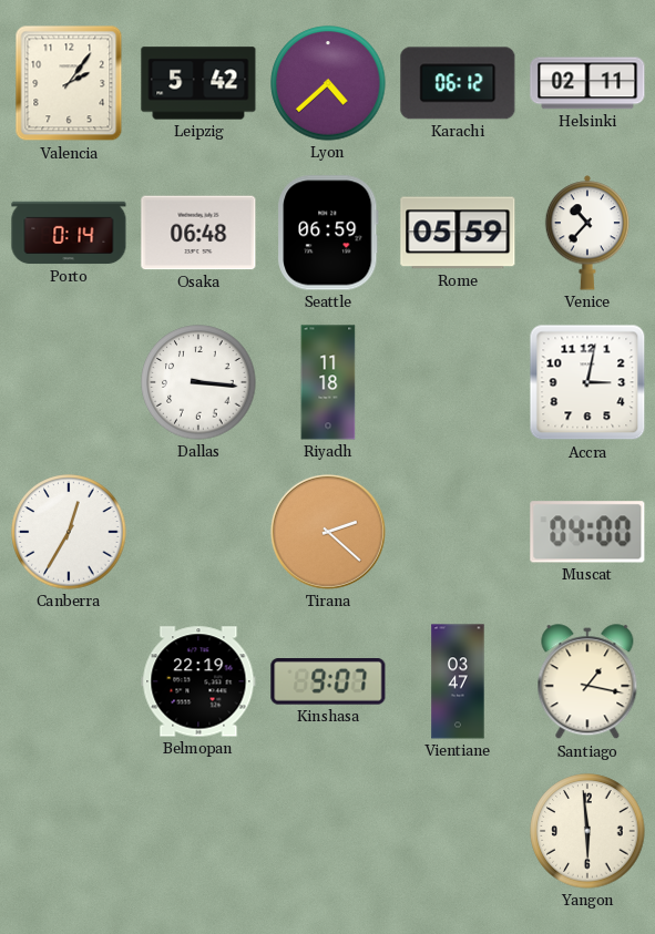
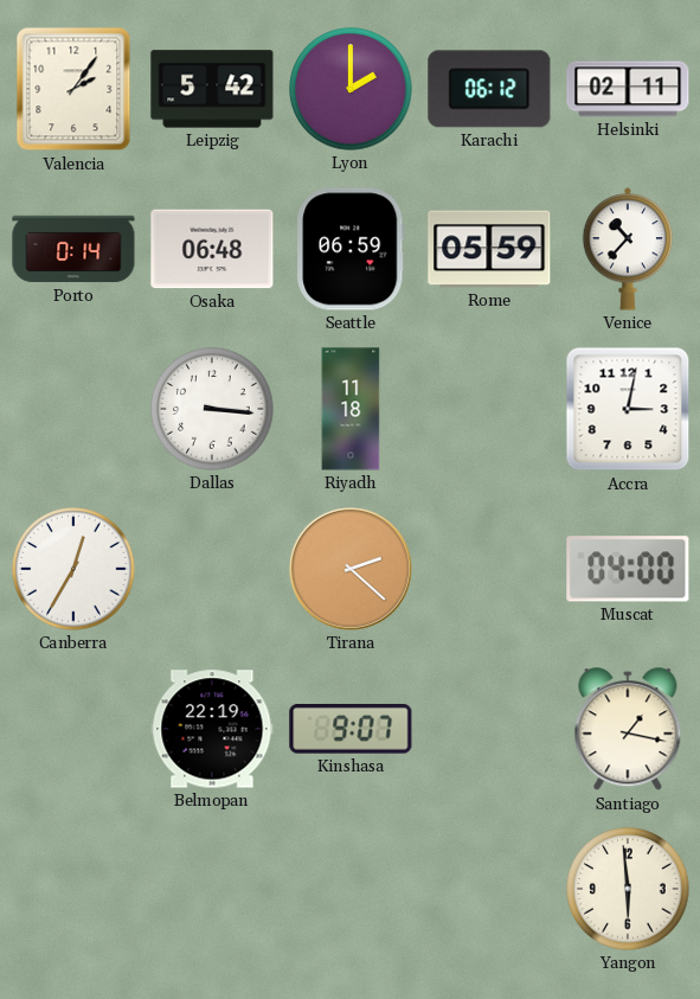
Lyon: 4:38 -> 2:00
Vientiane: 03:47 -> none
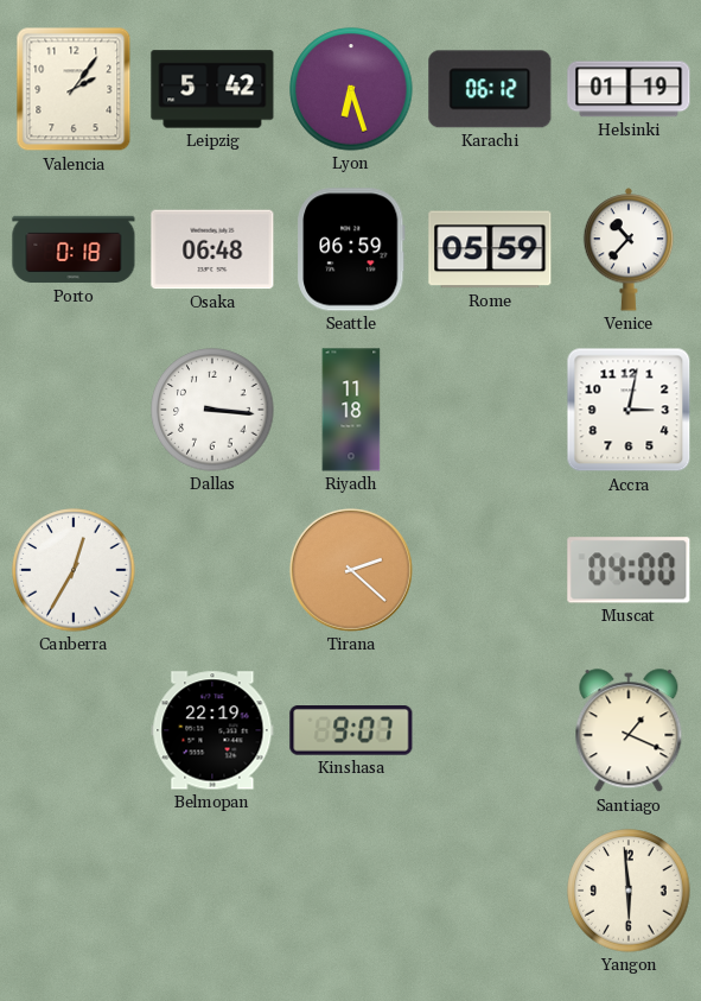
Lyon: 2:00 -> 6:27
Helsinki: 02:11 -> 01:19
Porto: 0:14 -> 0:18
Santiago: 1:17 -> 1:19
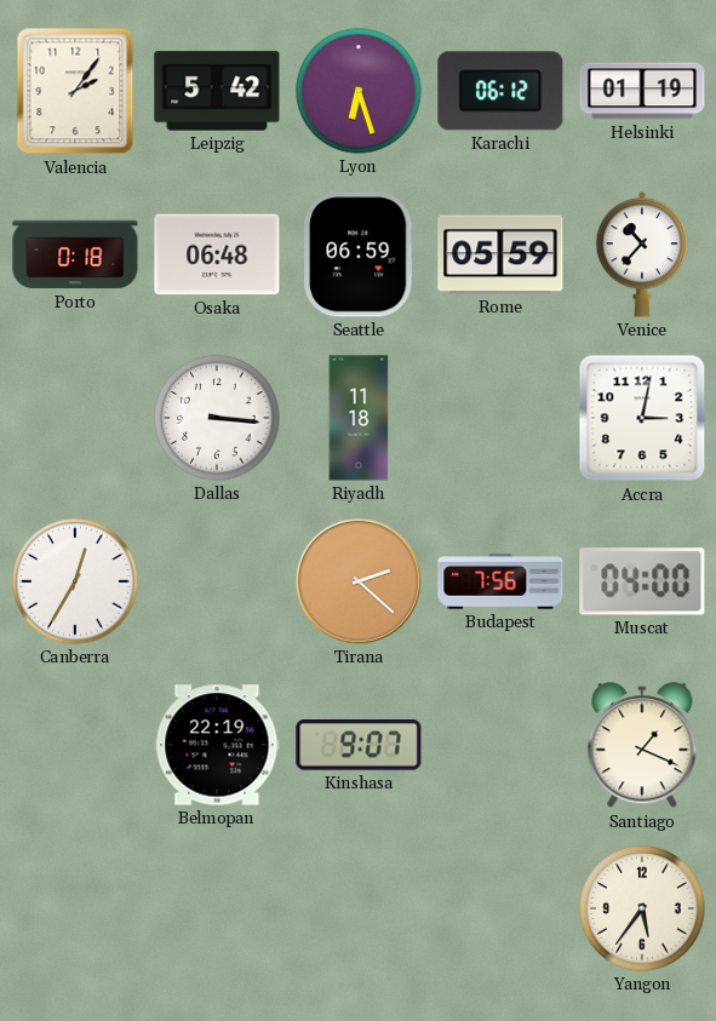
Budapest: none -> 7:56
Yangon: 5:59 -> 5:36
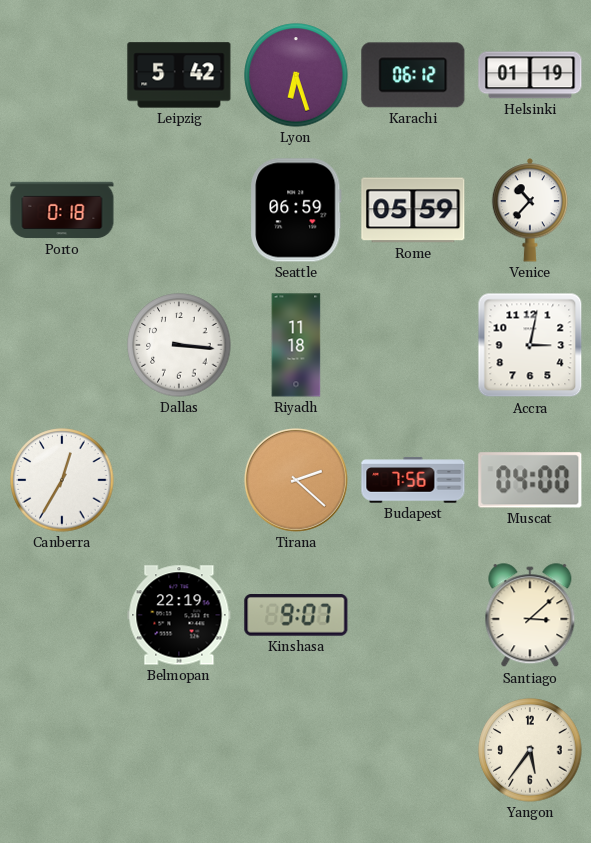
Valencia: 2:06 -> none
Osaka: 06:48 -> none
Santiago: 1:19 -> 3:08
